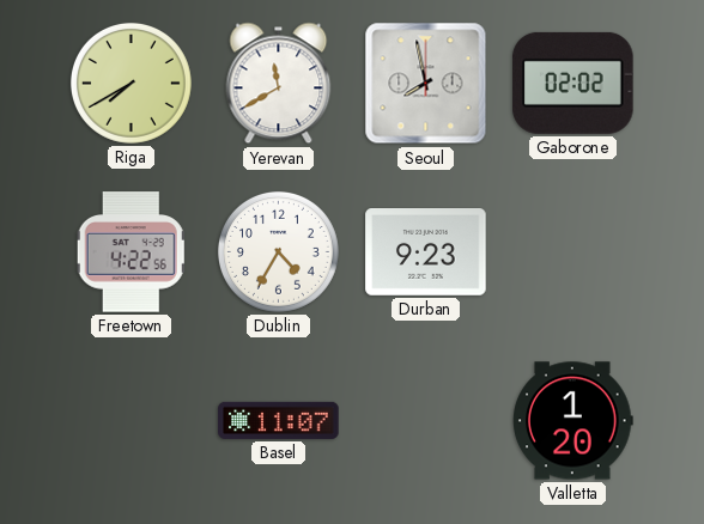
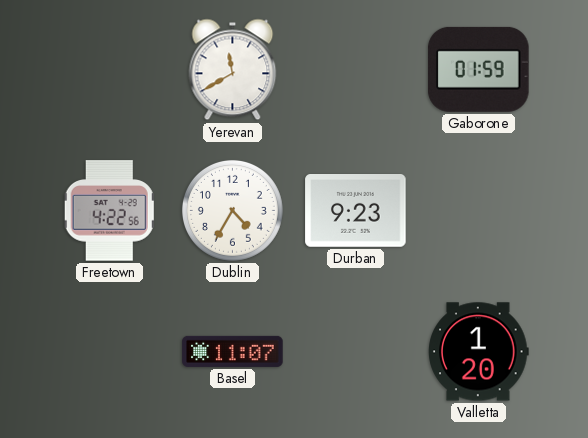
Riga: 7:40 -> none
Seoul: 7:58 -> none
Gaborone: 02:02 -> 01:59
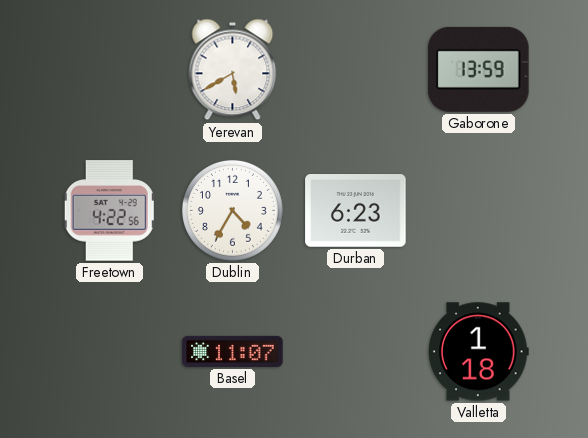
Yerevan: 11:40 -> 5:40
Gaborone: 01:59 -> 13:59
Durban: 9:23 -> 6:23
Valletta: 1:20 -> 1:18
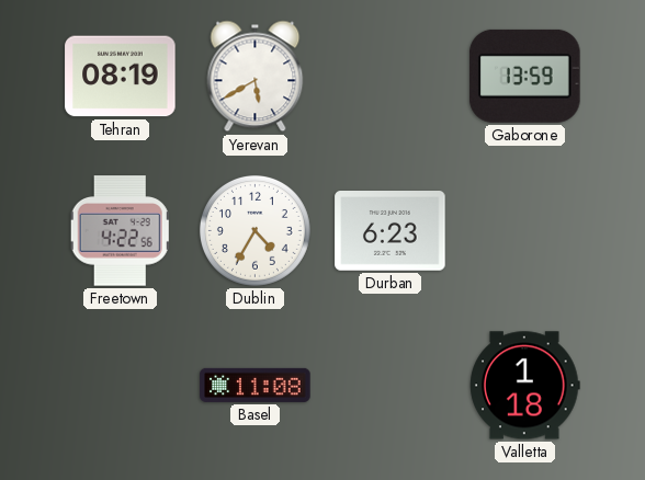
Tehran: none -> 08:19
Basel: 11:07 -> 11:08
